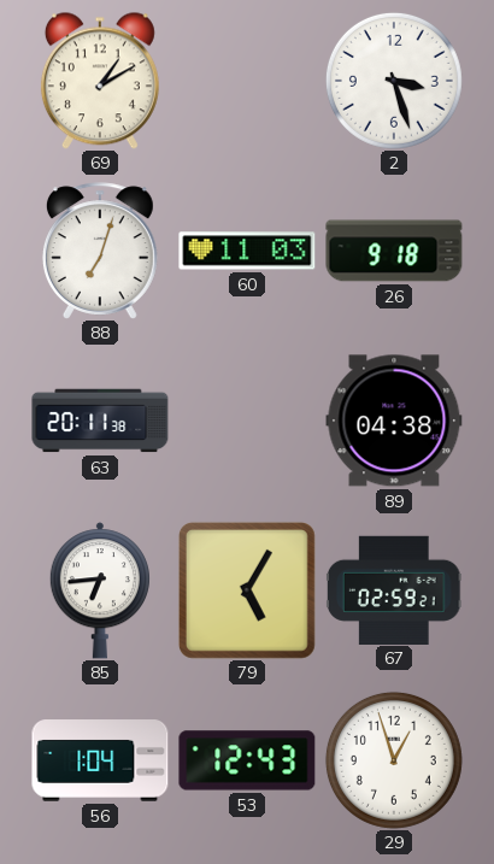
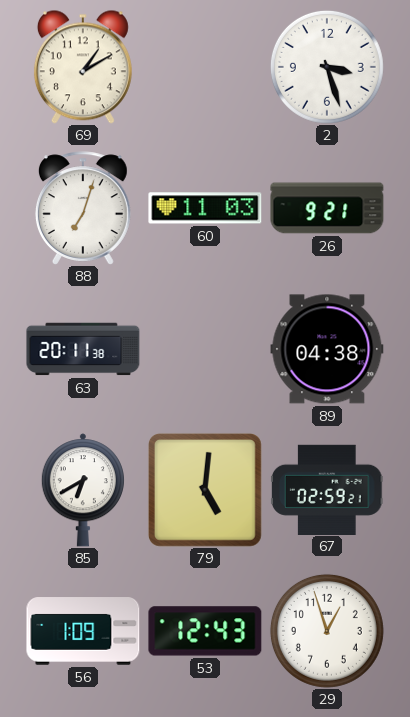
26: 9:18 -> 9:21
85: 6:44 -> 6:40
79: 5:05 -> 5:01
56: 1:04 -> 1:09
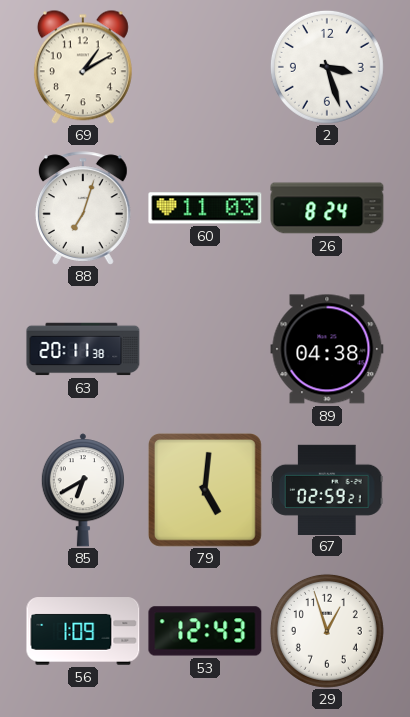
26: 9:21 -> 8:24
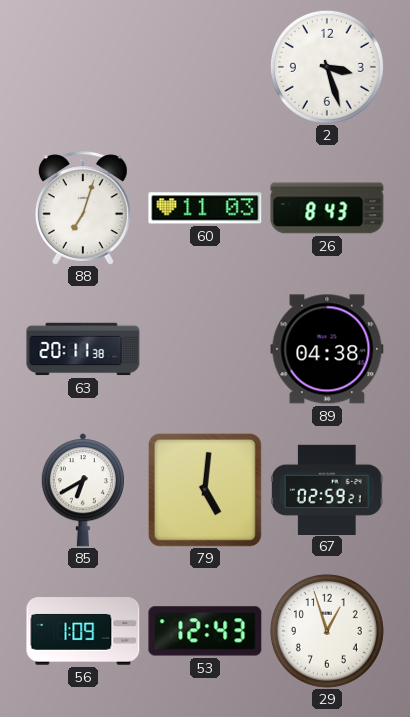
69: 1:10 -> none
26: 8:24 -> 8:43
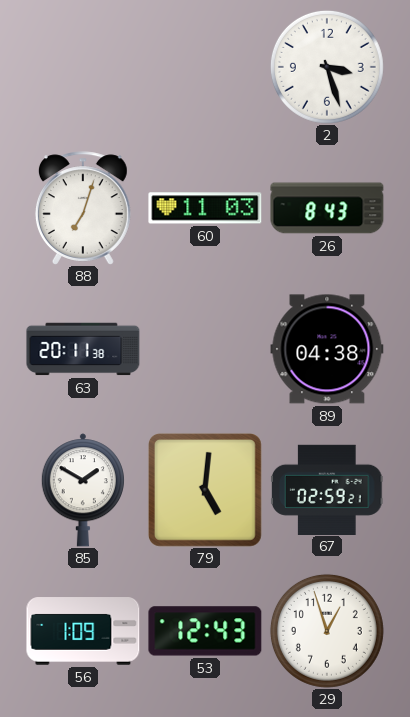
85: 6:40 -> 1:50
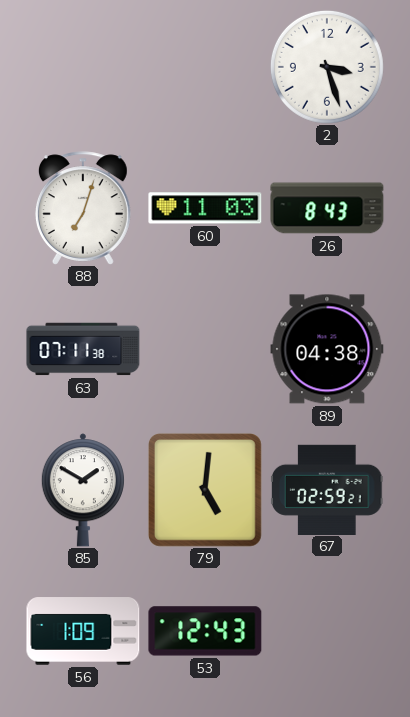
63: 20:11 -> 07:11
29: 12:57 -> none
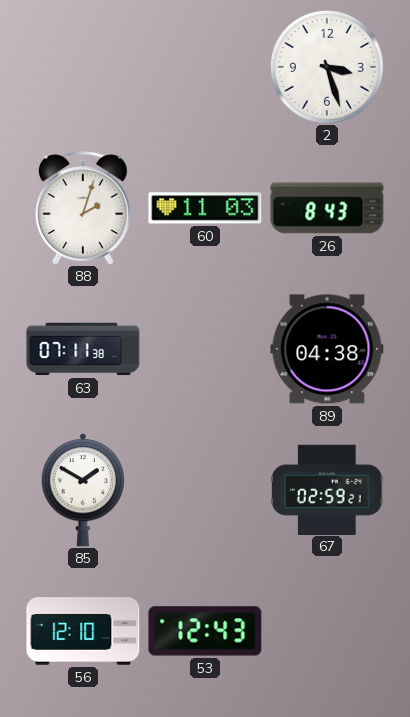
88: 7:03 -> 2:03
79: 5:01 -> none
56: 1:09 -> 12:10
